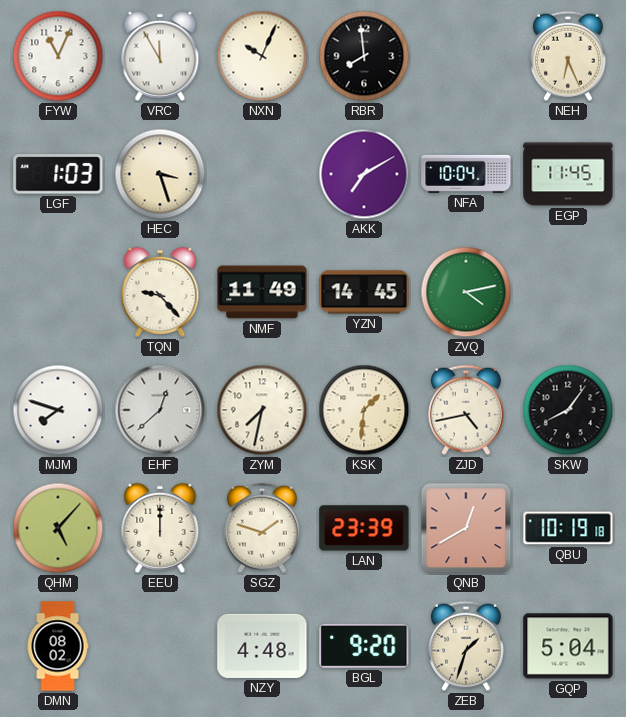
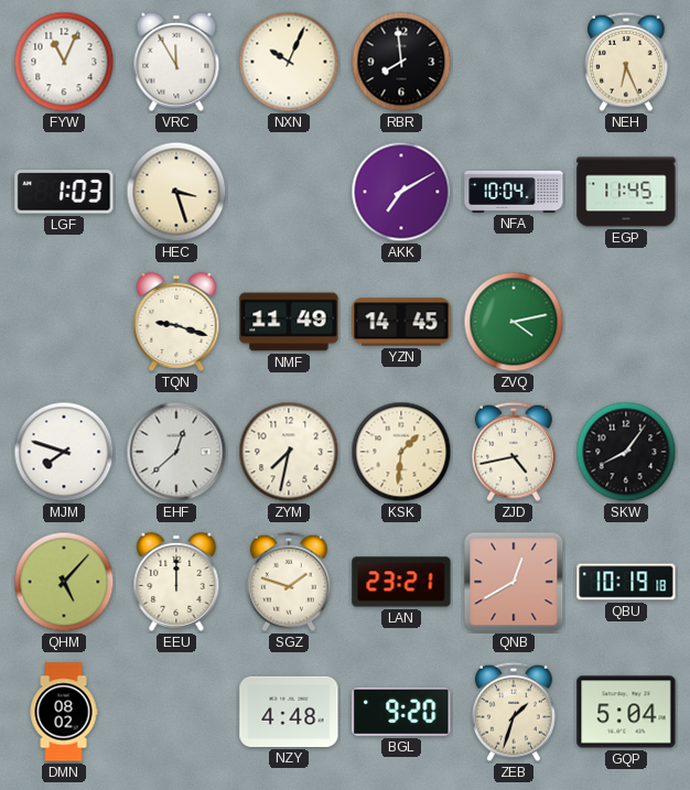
TQN: 9:23 -> 9:18
LAN: 23:39 -> 23:21
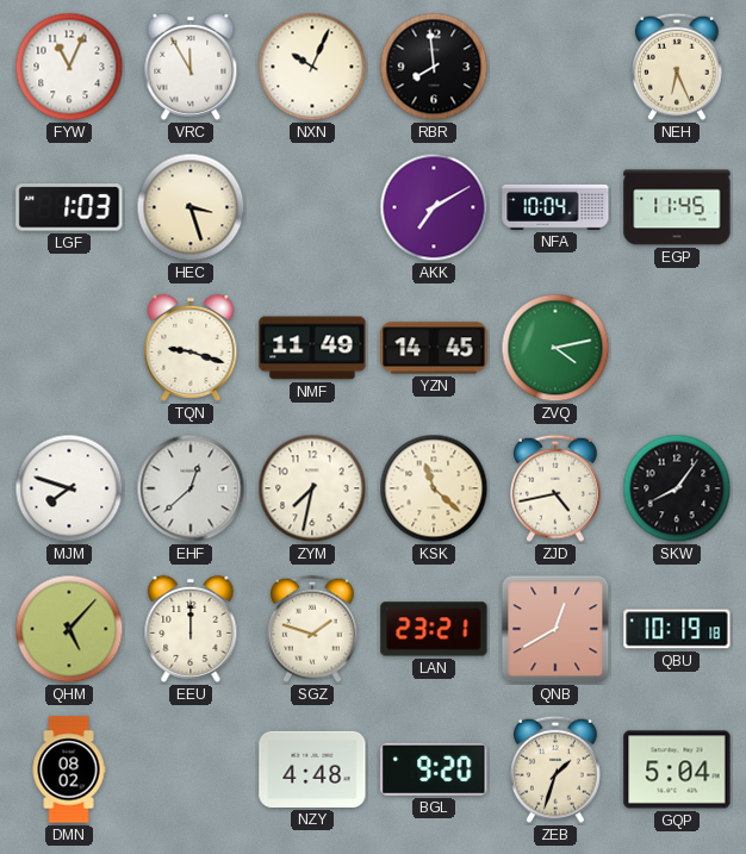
KSK: 1:31 -> 11:22
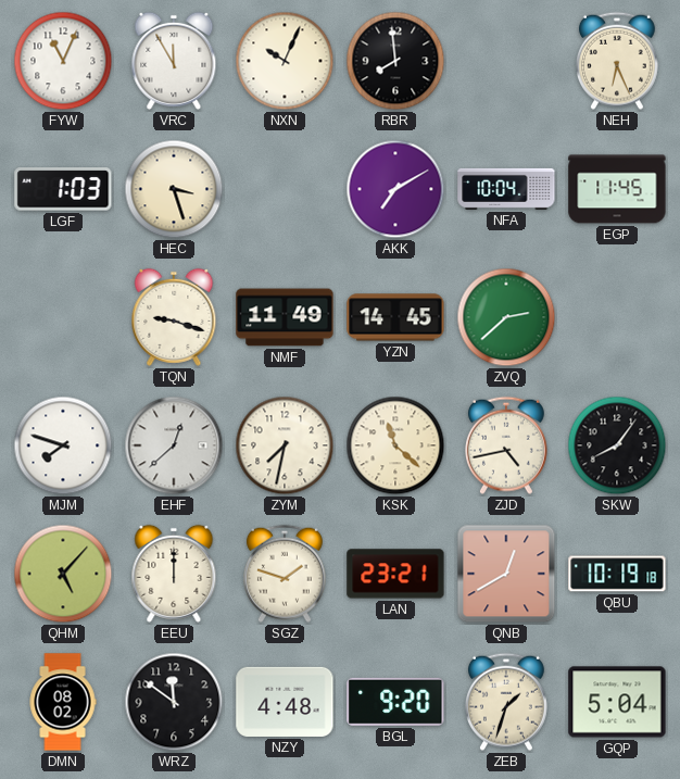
ZVQ: 4:13 -> 2:38
WRZ: none -> 11:51
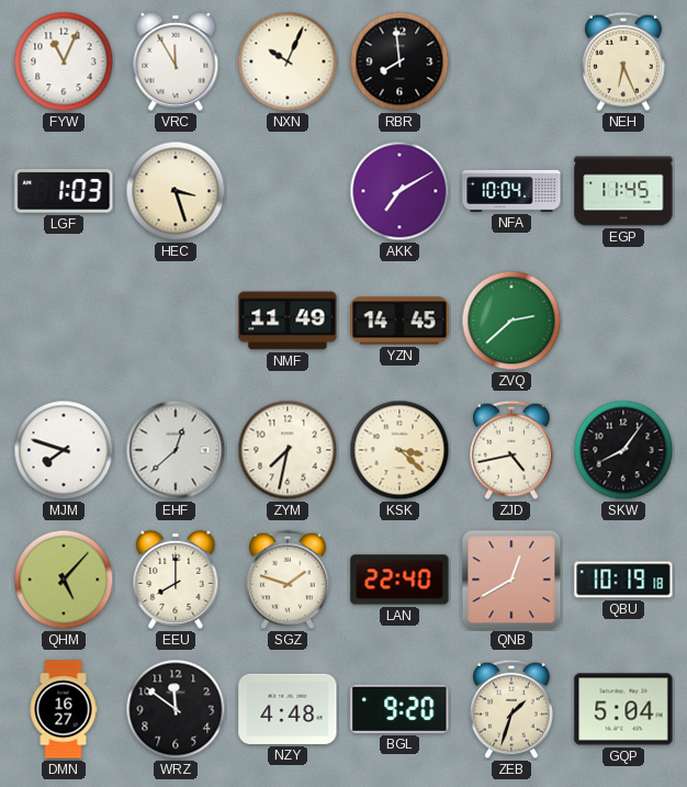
TQN: 9:18 -> none
KSK: 11:22 -> 3:22
EEU: 12:00 -> 8:00
LAN: 23:21 -> 22:40
DMN: 08:02 -> 16:27
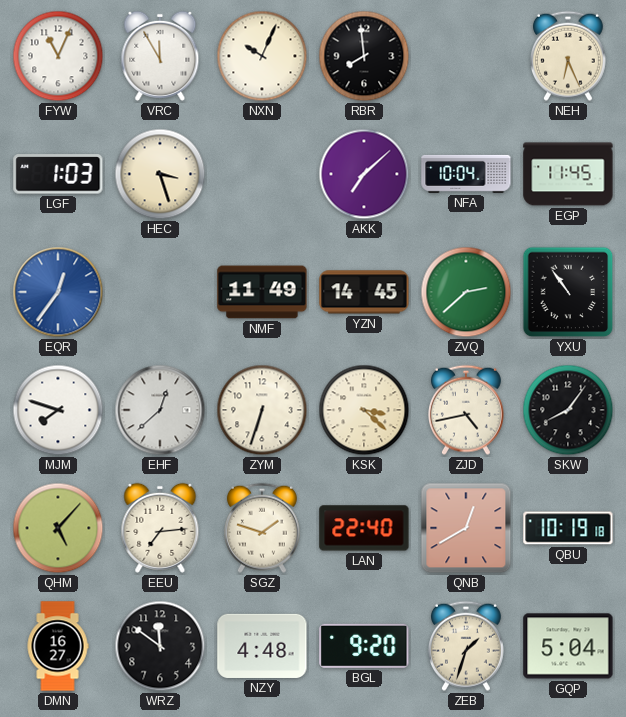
AKK: 7:10 -> 7:08
EQR: none -> 12:36
YXU: none -> 10:54
ZYM: 7:32 -> 6:33
EEU: 8:00 -> 7:14
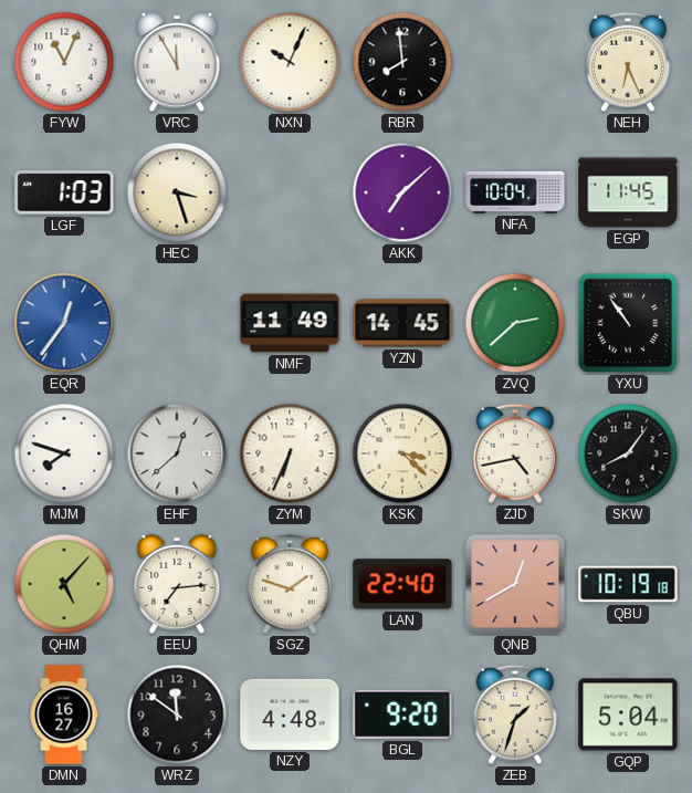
ZYM: 6:33 -> 6:34
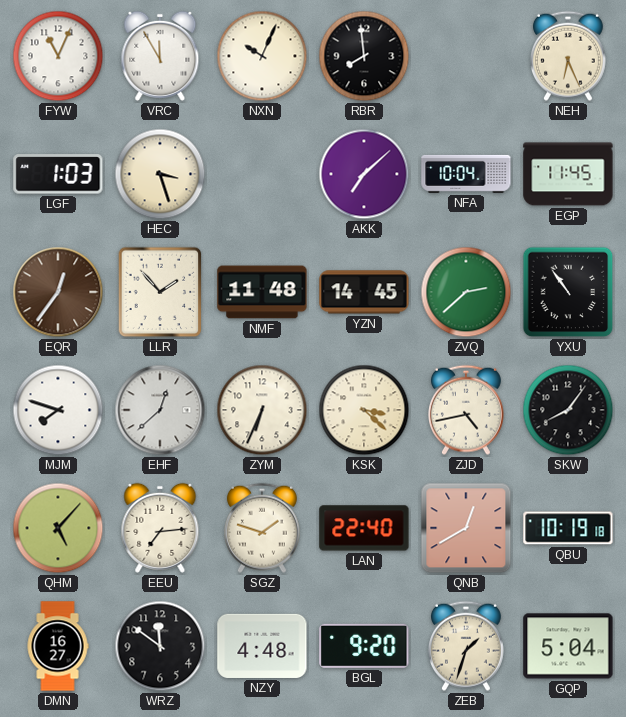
EQR dial: blue -> brown
LLR: none -> 1:53
NMF: 11:49 -> 11:48
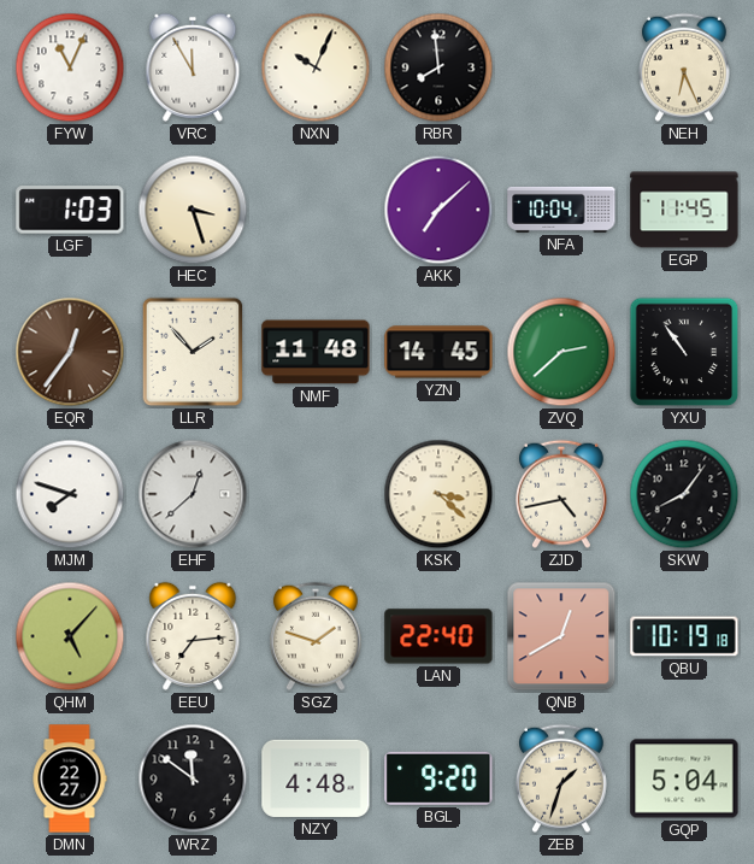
ZYM: 6:34 -> none
DMN: 16:27 -> 22:27
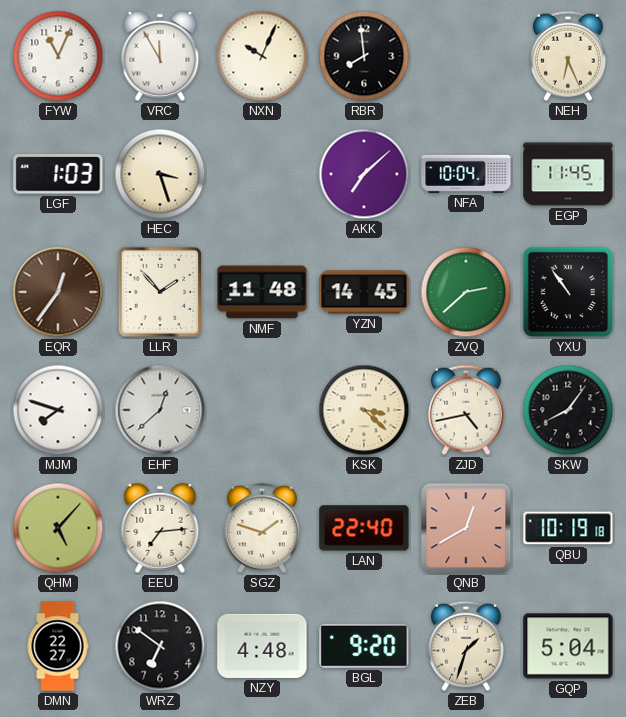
WRZ: 11:51 -> 6:51
